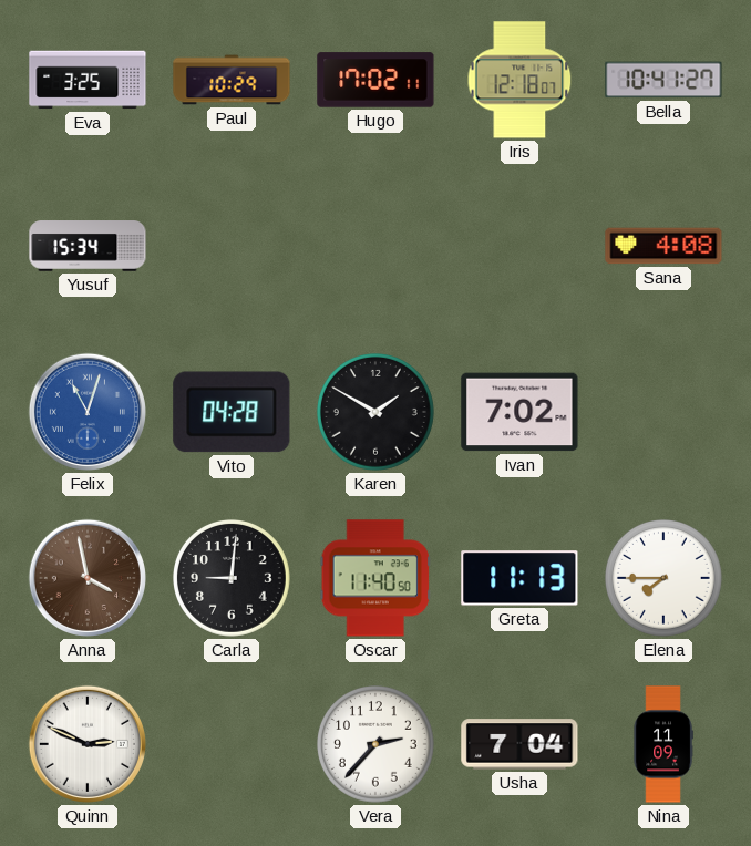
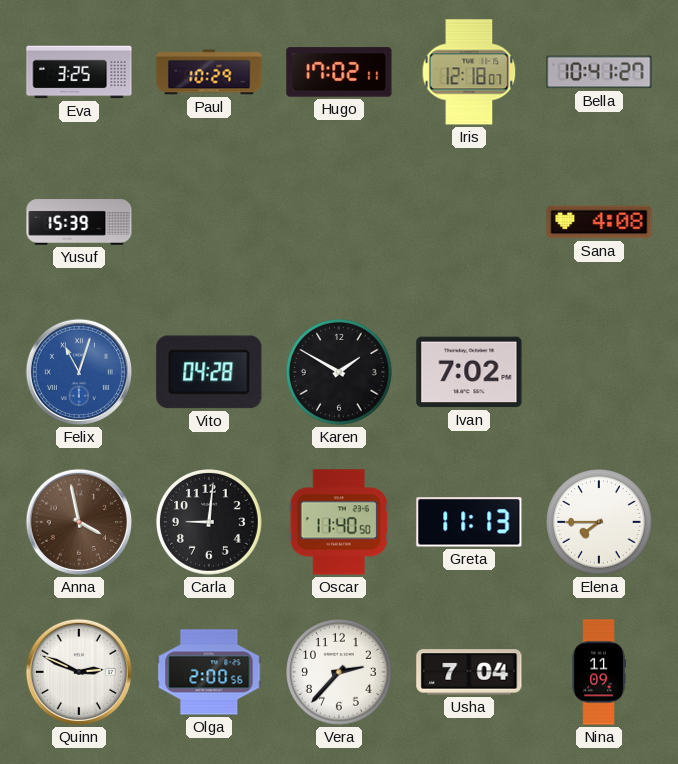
Yusuf: 15:34 -> 15:39
Olga: none -> 2:00
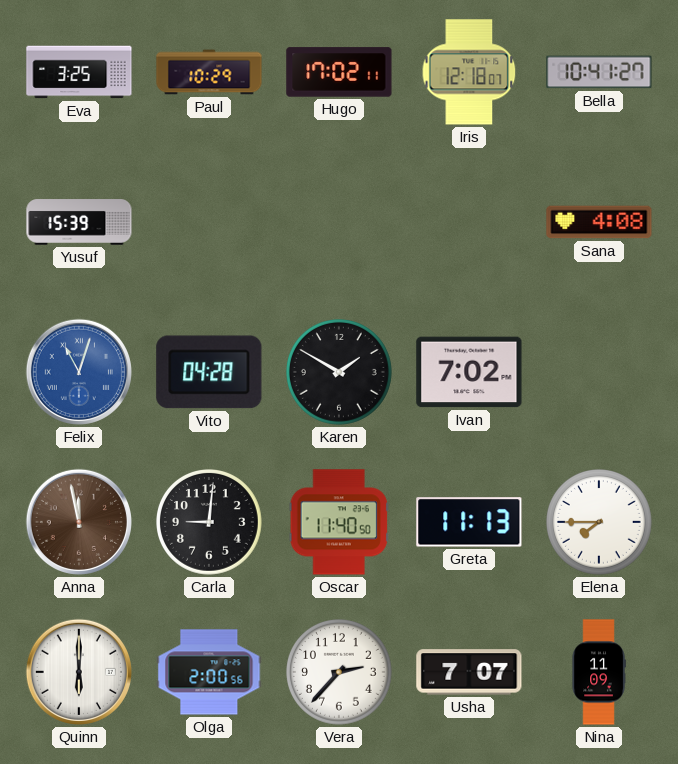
Anna: 3:58 -> 11:58
Quinn: 2:49 -> 6:00
Usha: 7:04 -> 7:07
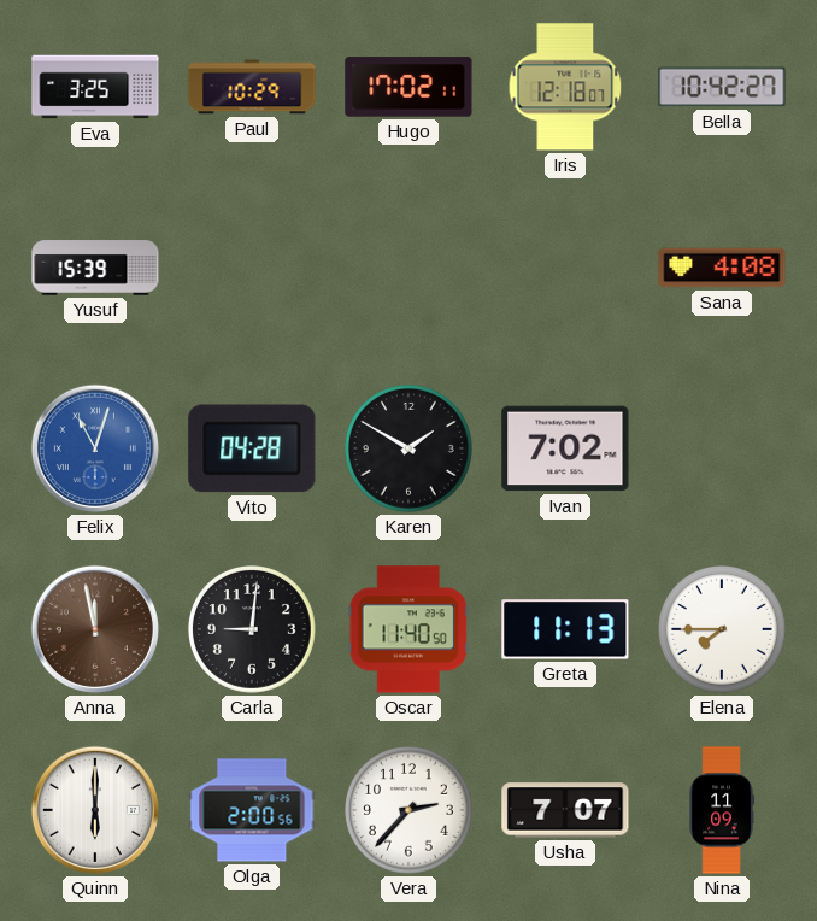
Bella: 10:41 -> 10:42
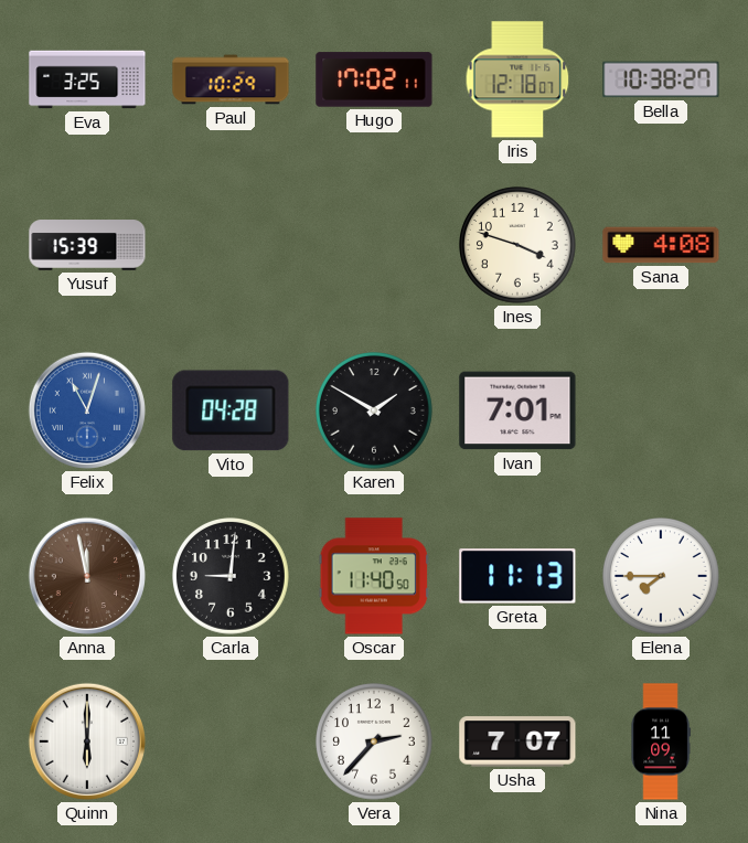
Bella: 10:42 -> 10:38
Ines: none -> 3:48
Ivan: 7:02 -> 7:01
Olga: 2:00 -> none
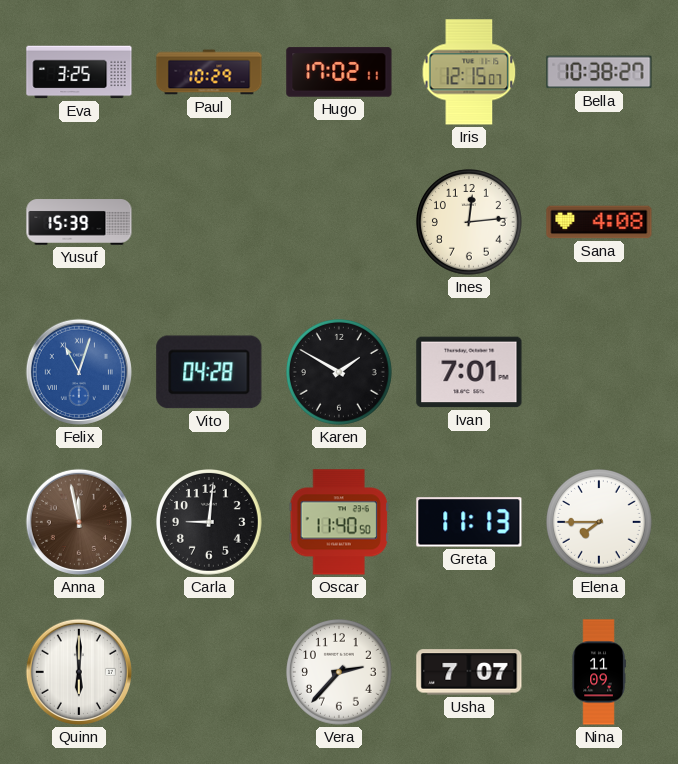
Iris: 12:18 -> 12:15
Ines: 3:48 -> 12:14
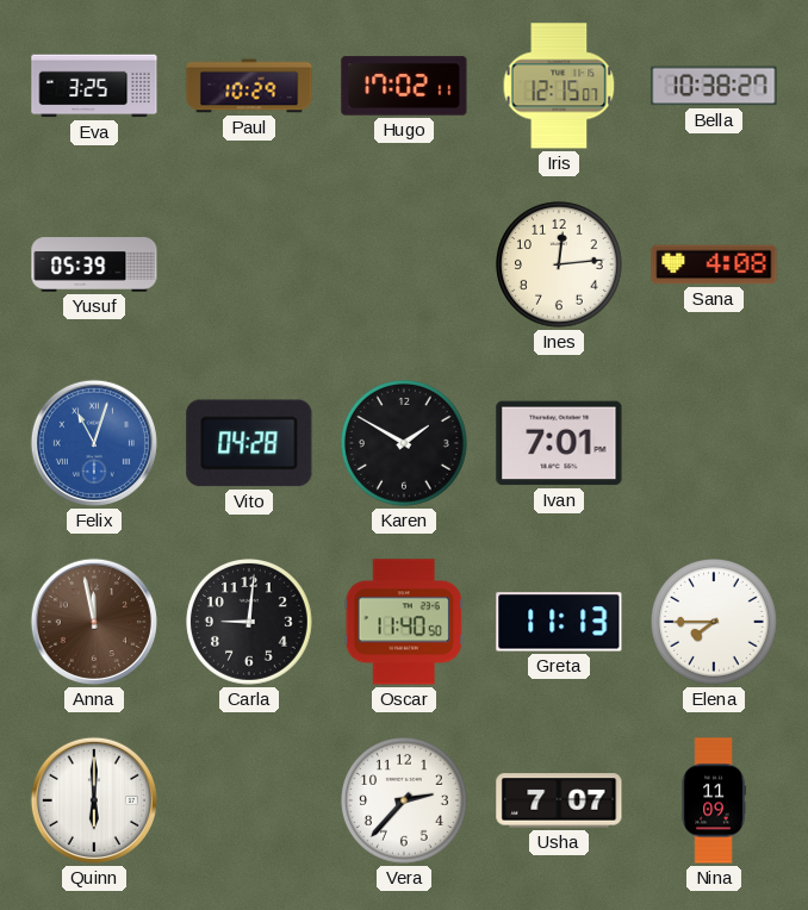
Yusuf: 15:39 -> 05:39
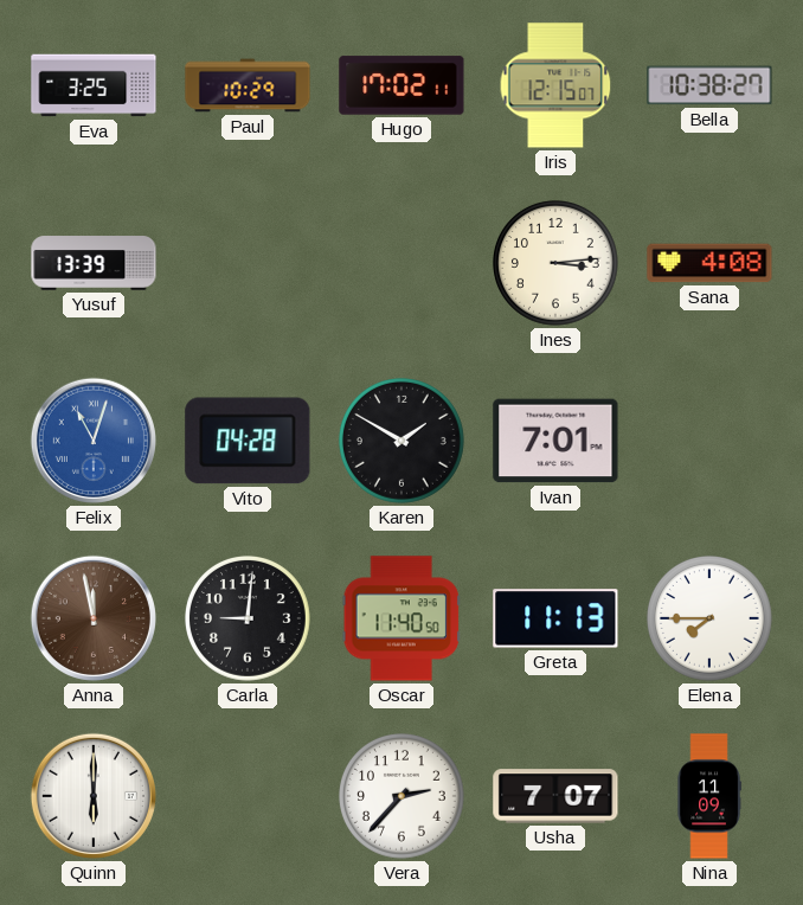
Yusuf: 05:39 -> 13:39
Ines: 12:14 -> 3:14
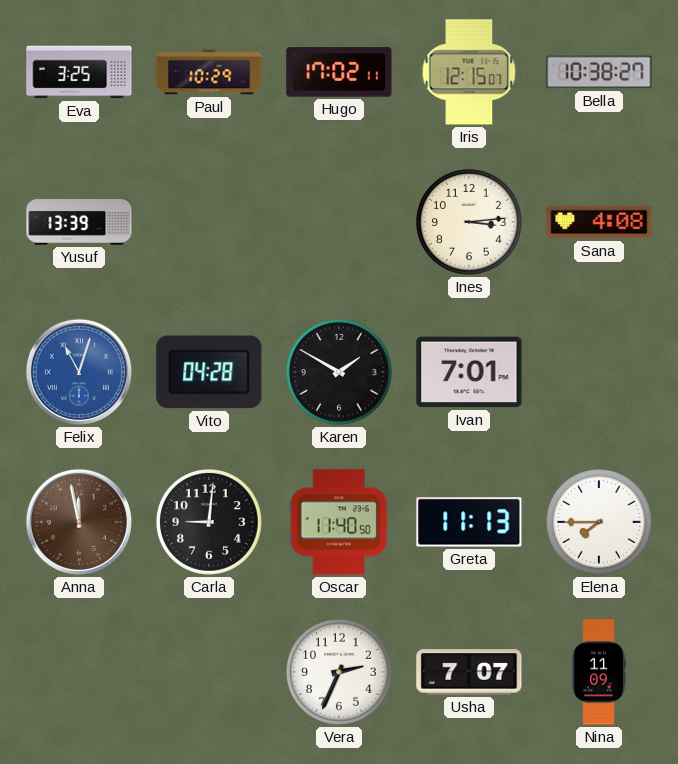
Quinn: 6:00 -> none
Vera: 2:37 -> 2:34
